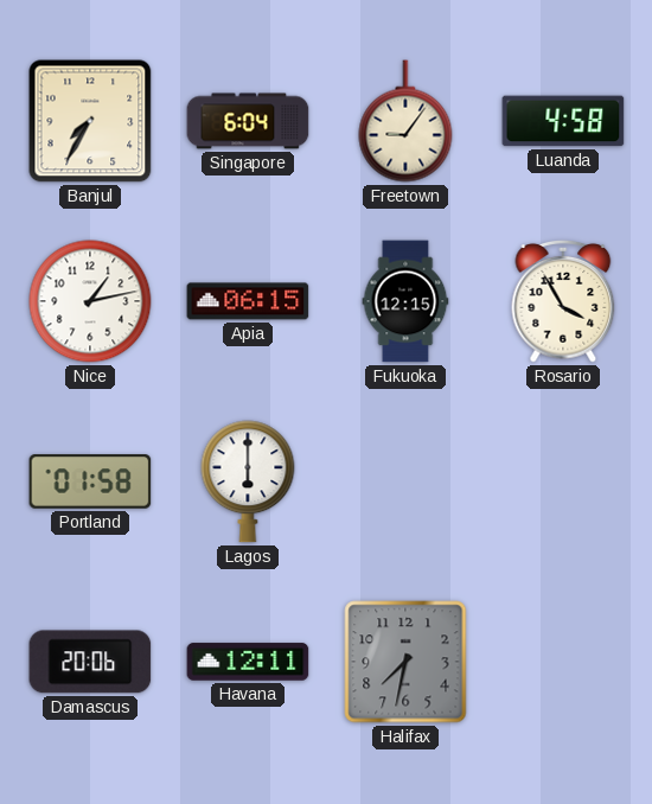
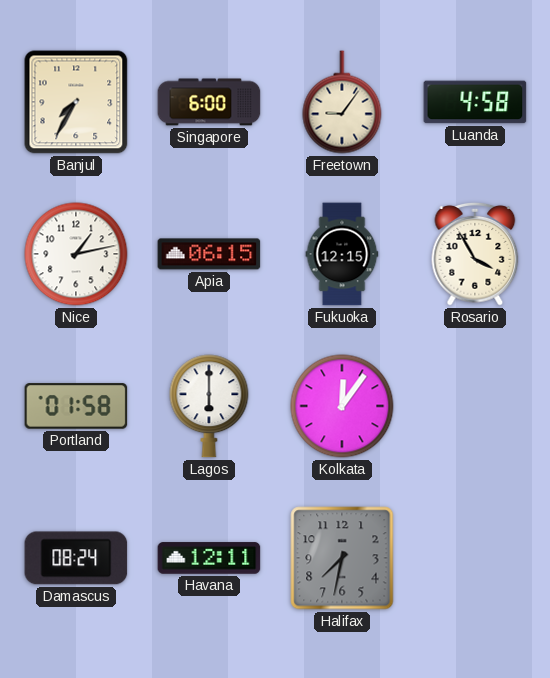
Singapore: 6:04 -> 6:00
Kolkata: none -> 12:06
Damascus: 20:06 -> 08:24
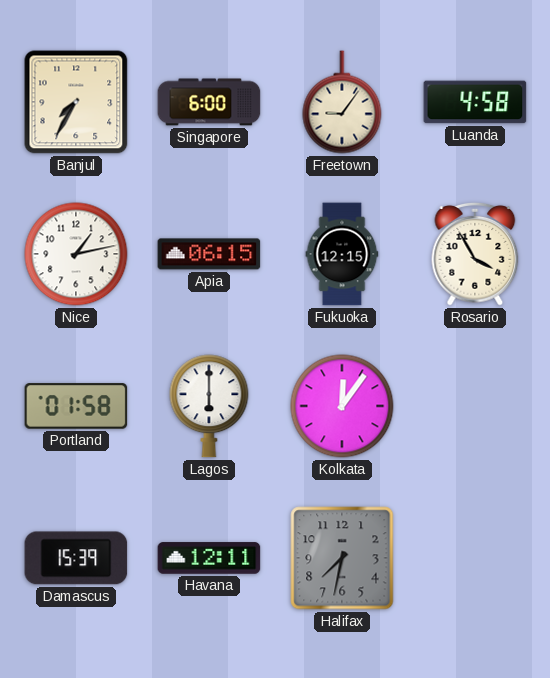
Damascus: 08:24 -> 15:39
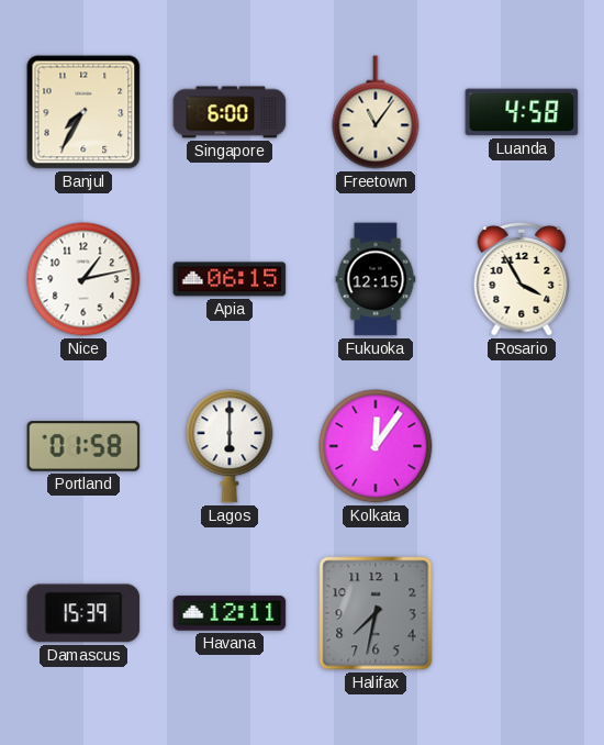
Freetown: 9:06 -> 11:06
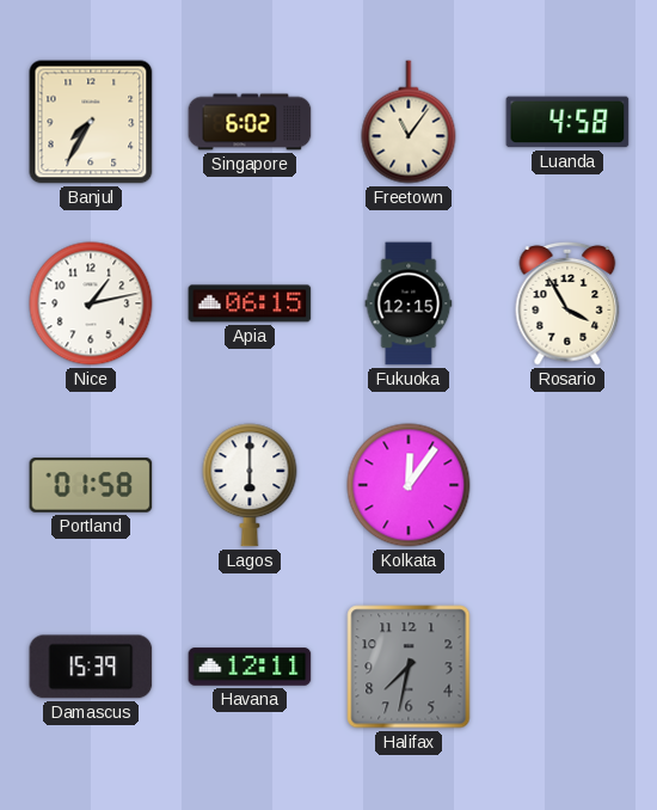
Singapore: 6:00 -> 6:02
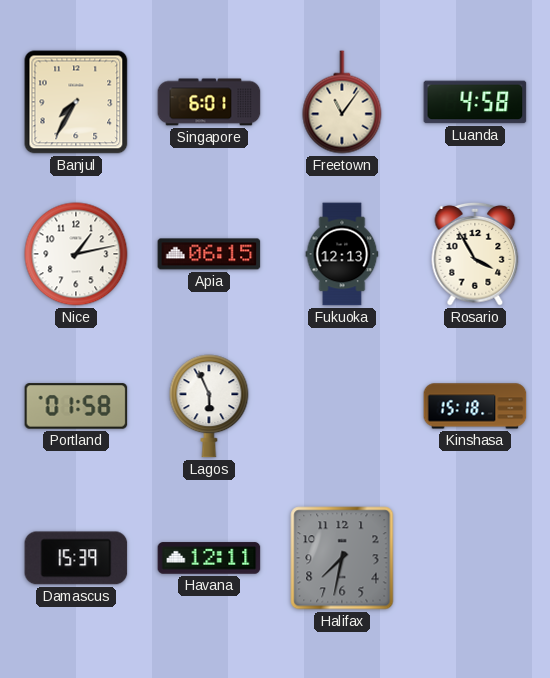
Singapore: 6:02 -> 6:01
Fukuoka: 12:15 -> 12:13
Lagos: 6:00 -> 5:56
Kolkata: 12:06 -> none
Kinshasa: none -> 15:18
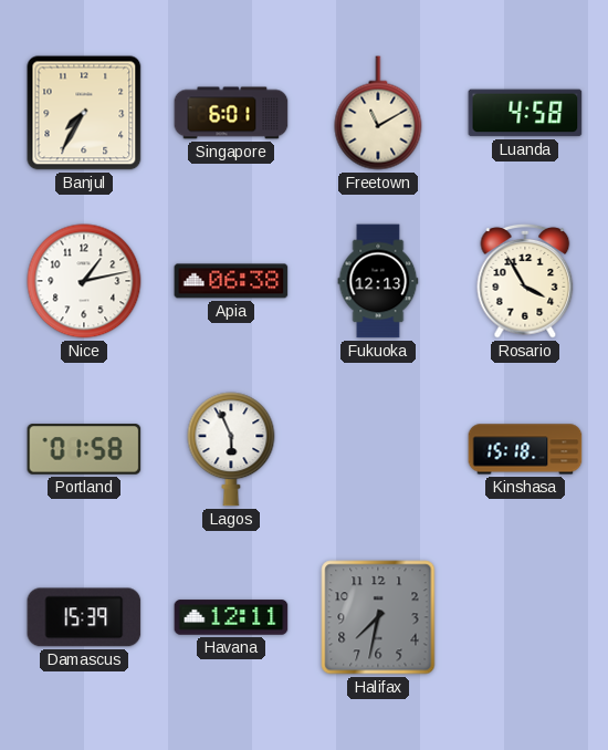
Freetown: 11:06 -> 11:10
Apia: 06:15 -> 06:38
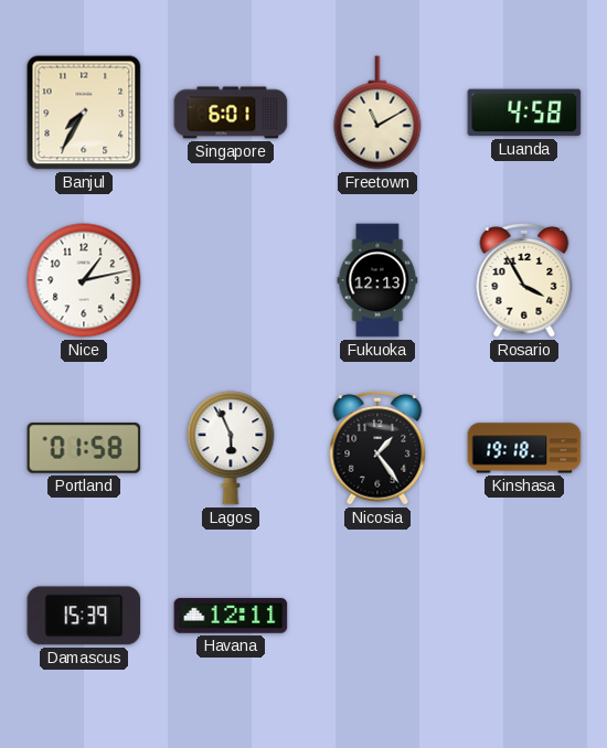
Apia: 06:38 -> none
Nicosia: none -> 1:24
Kinshasa: 15:18 -> 19:18
Halifax: 7:32 -> none
